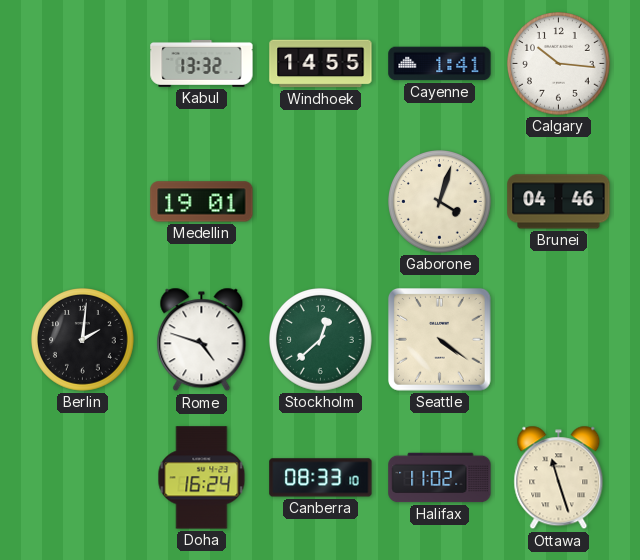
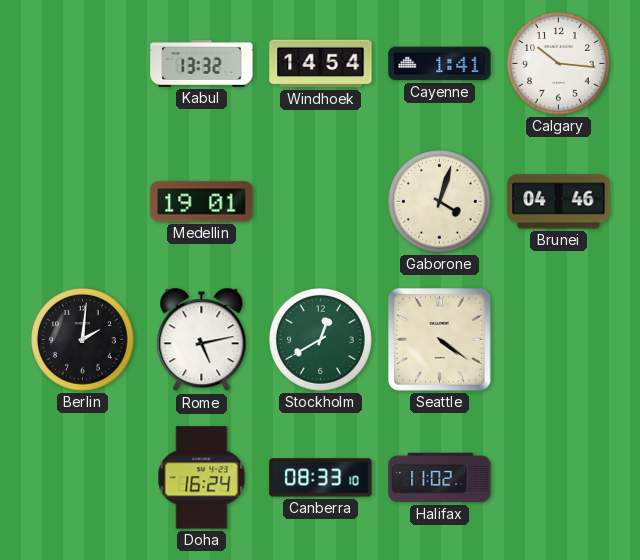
Windhoek: 14:55 -> 14:54
Rome: 4:48 -> 5:13
Stockholm: 12:38 -> 12:40
Ottawa: 11:27 -> none
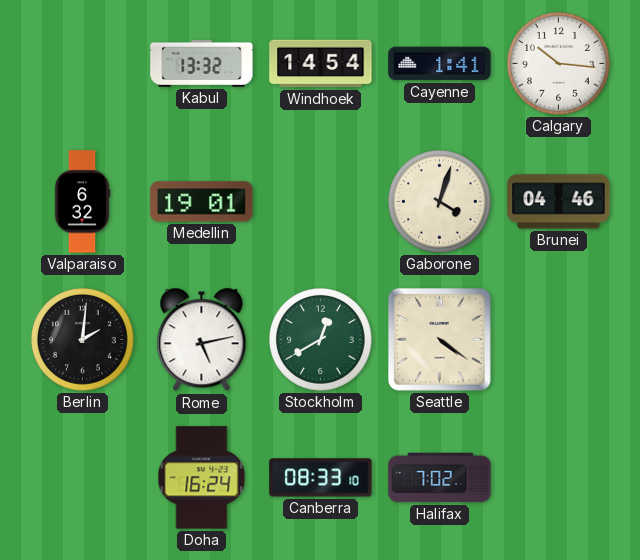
Valparaiso: none -> 6:32
Halifax: 11:02 -> 7:02
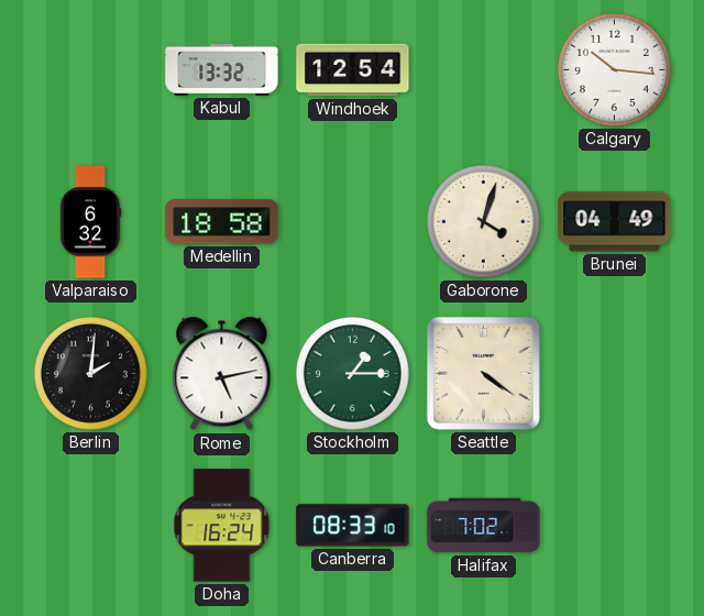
Windhoek: 14:54 -> 12:54
Cayenne: 1:41 -> none
Medellin: 19:01 -> 18:58
Brunei: 04:46 -> 04:49
Stockholm: 12:40 -> 1:15
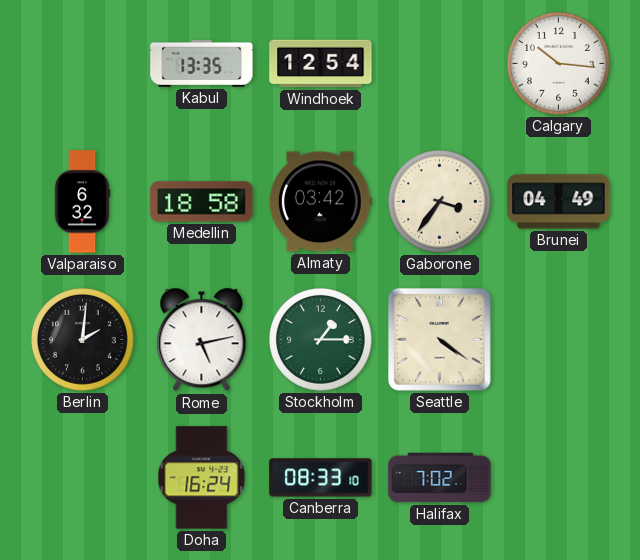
Kabul: 13:32 -> 13:35
Almaty: none -> 03:42
Gaborone: 4:03 -> 3:36
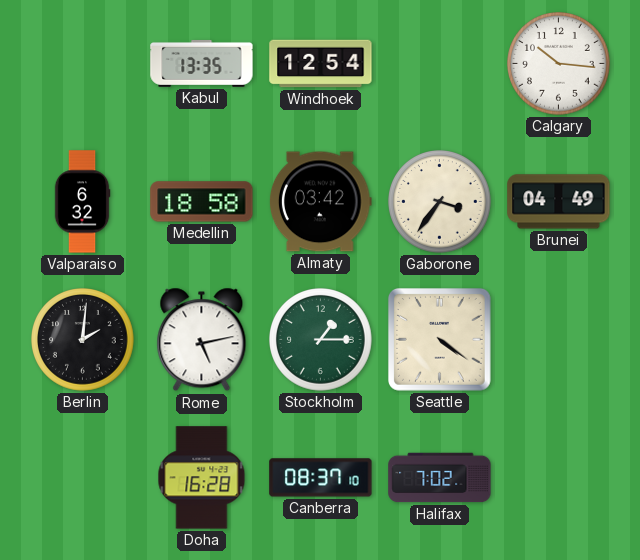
Doha: 16:24 -> 16:28
Canberra: 08:33 -> 08:37
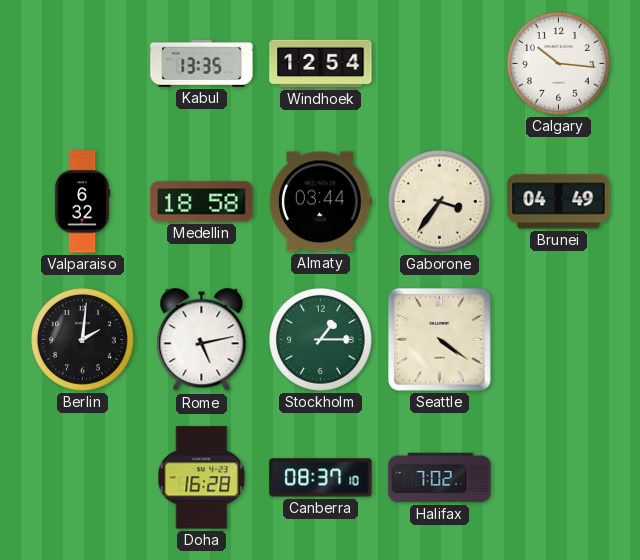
Almaty: 03:42 -> 03:44
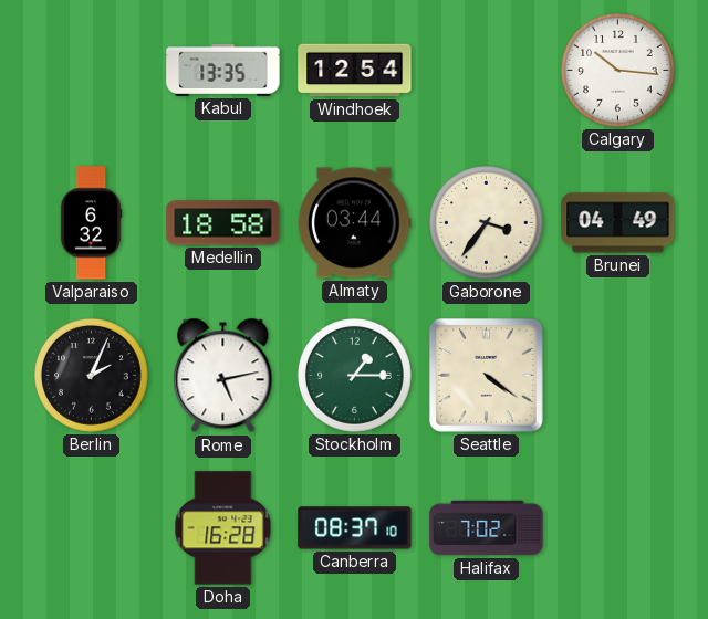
Berlin: 2:01 -> 2:04
